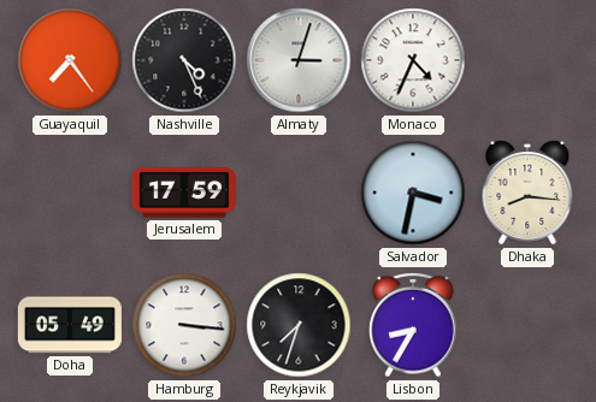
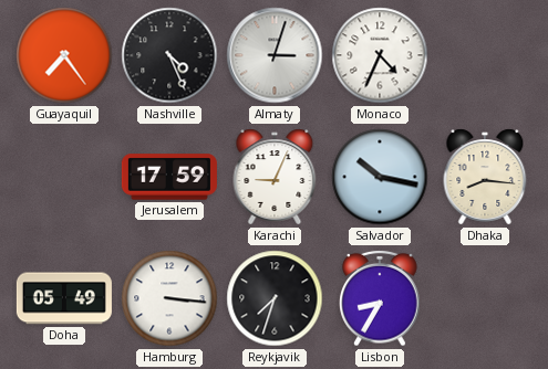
Karachi: none -> 9:04
Salvador: 3:32 -> 10:17
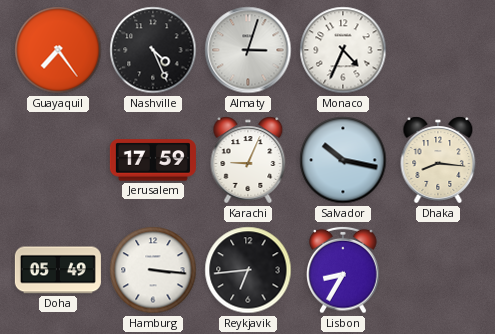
Reykjavik: 7:33 -> 6:44
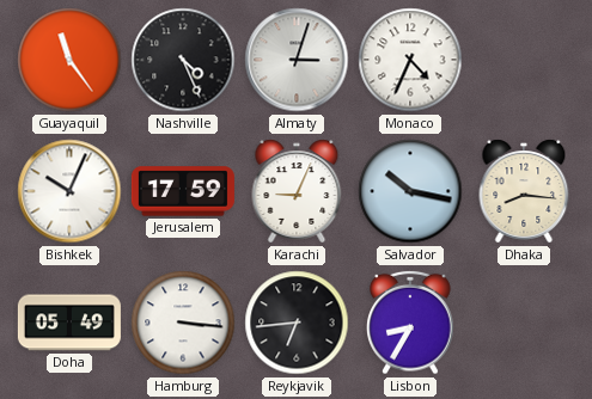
Guayaquil: 7:24 -> 11:24
Bishkek: none -> 10:04
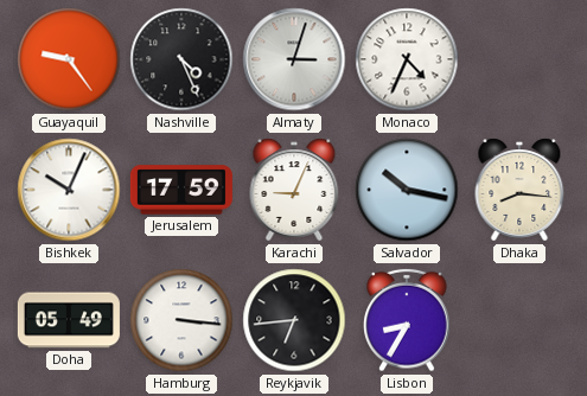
Guayaquil: 11:24 -> 9:24
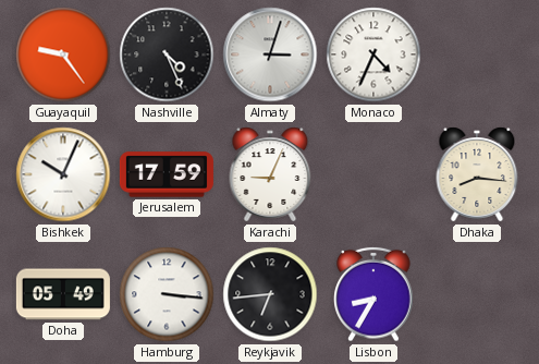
Salvador: 10:17 -> none
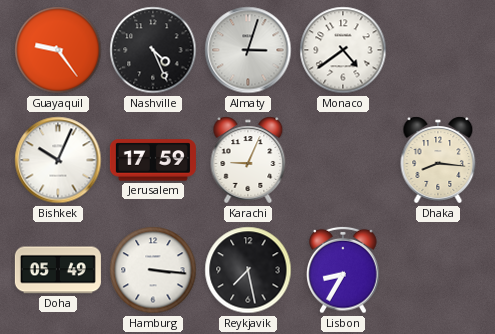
Monaco: 4:34 -> 4:39
Reykjavik: 6:44 -> 7:28
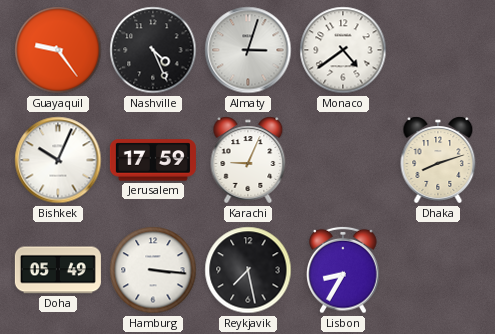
Dhaka: 8:16 -> 8:12
